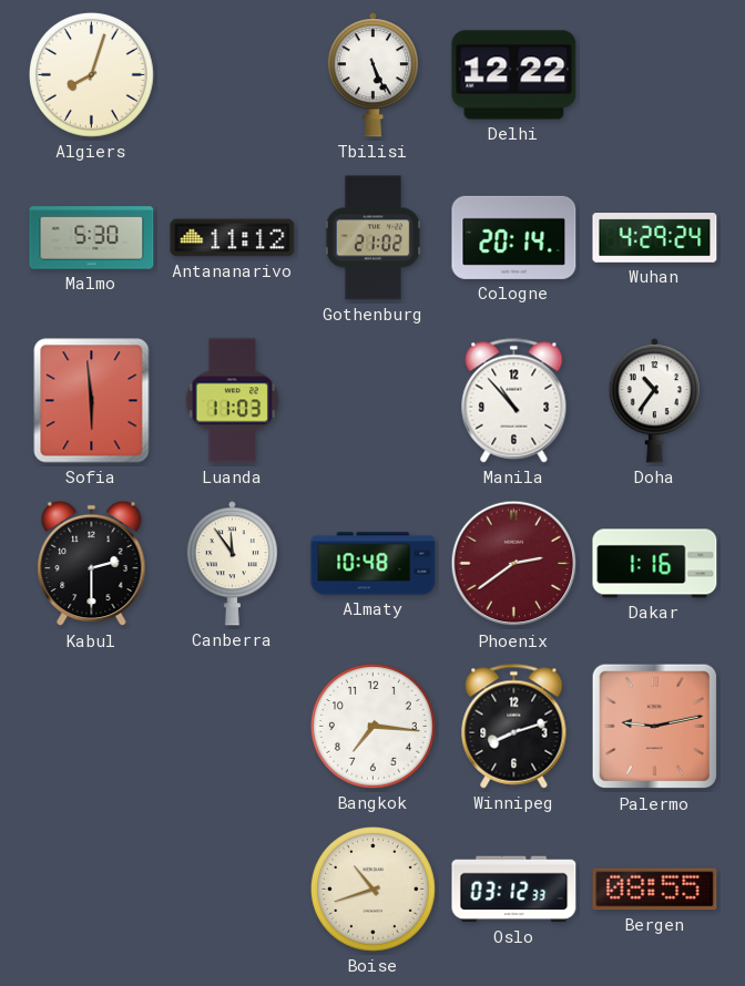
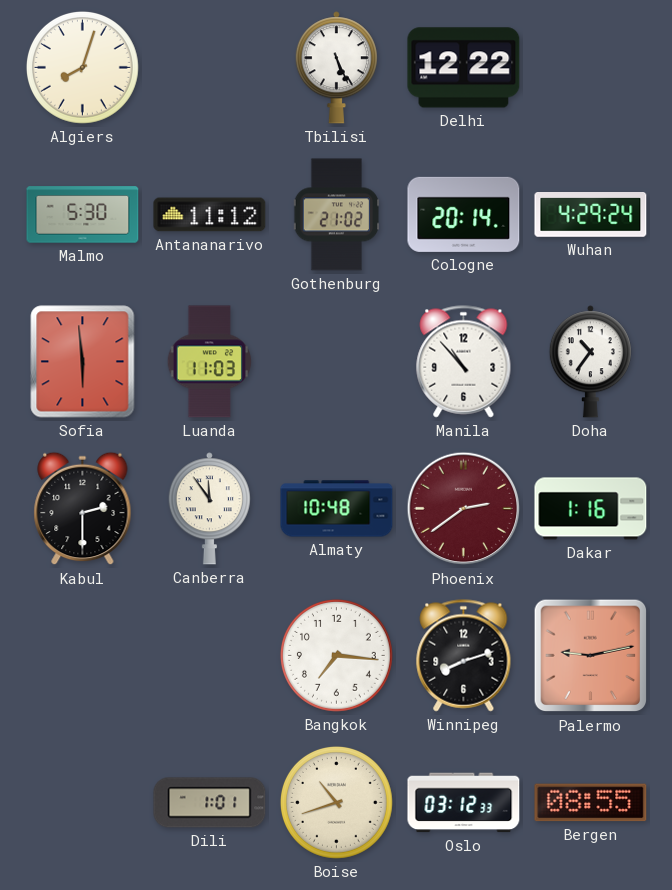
Dili: none -> 1:01
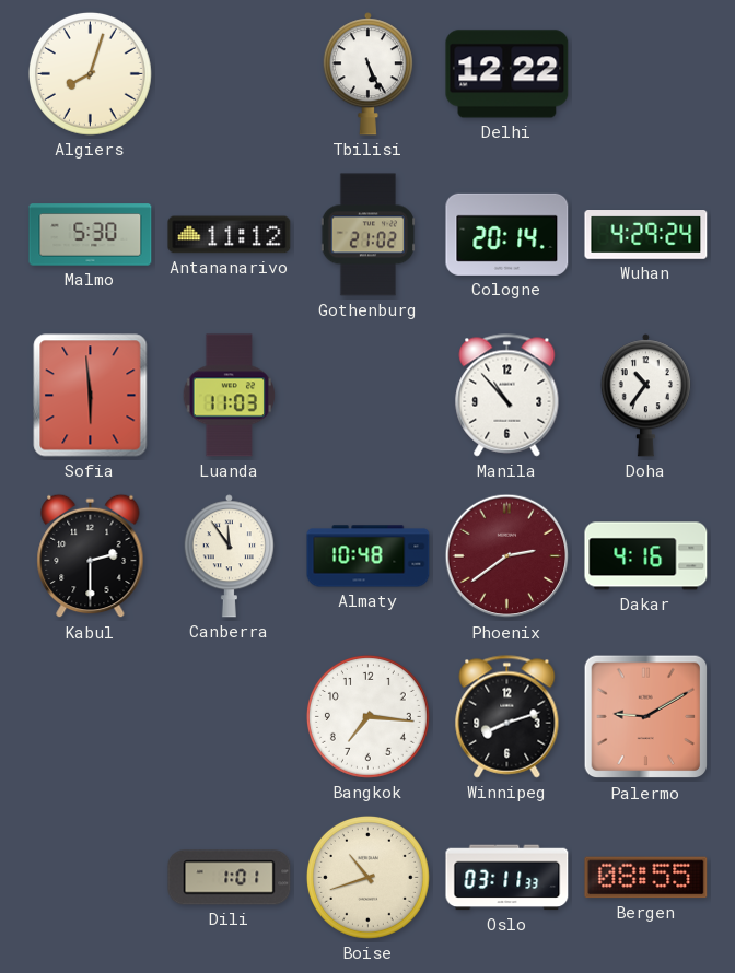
Dakar: 1:16 -> 4:16
Palermo: 9:13 -> 9:10
Oslo: 03:12 -> 03:11
